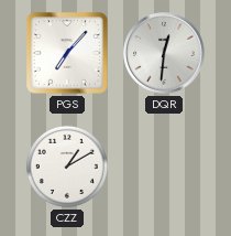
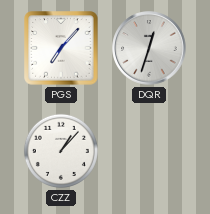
DQR: 12:31 -> 12:33
CZZ: 1:10 -> 1:07
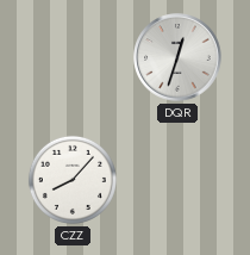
PGS: 7:07 -> none
CZZ: 1:07 -> 8:07
